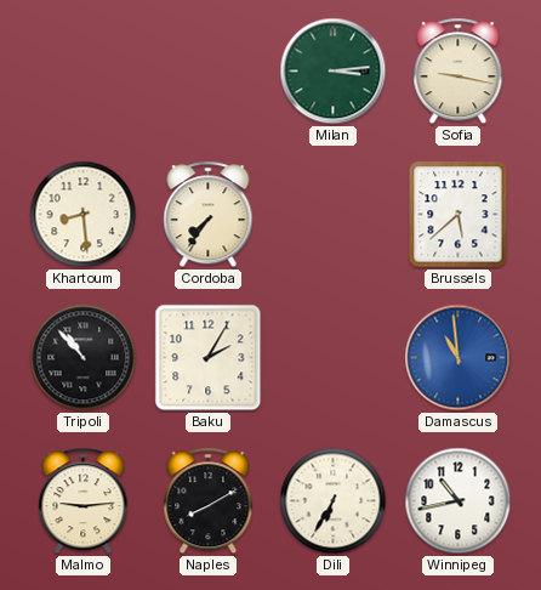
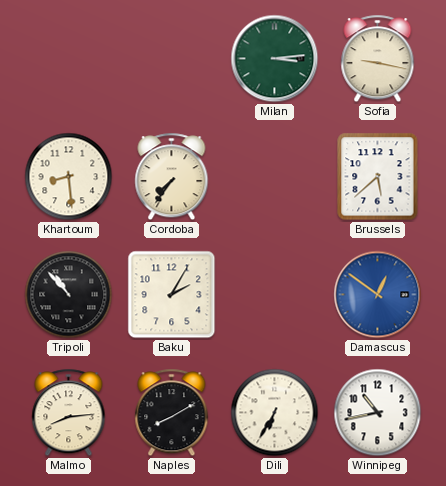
Damascus: 10:59 -> 12:51
Malmo: 9:14 -> 8:14
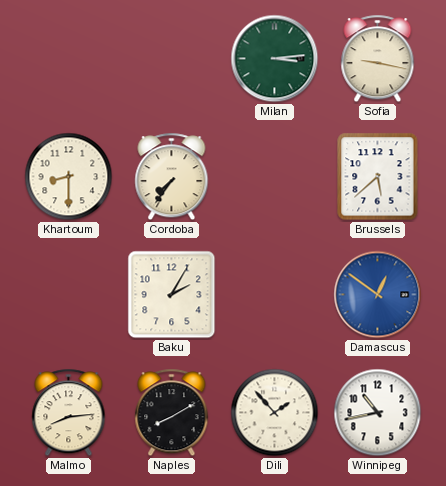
Khartoum: 8:29 -> 8:30
Tripoli: 10:53 -> none
Dili: 6:35 -> 1:53
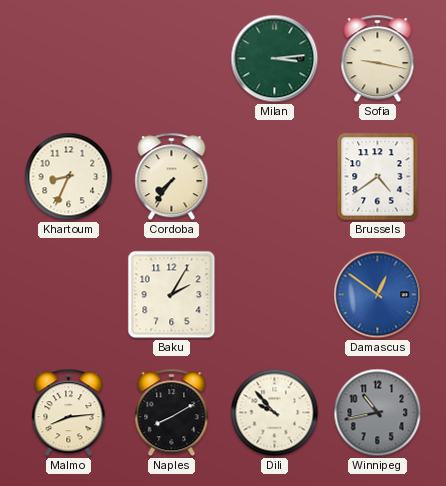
Khartoum: 8:30 -> 8:34
Brussels: 5:38 -> 4:39
Dili: 1:53 -> 9:53
Winnipeg dial: white -> grey
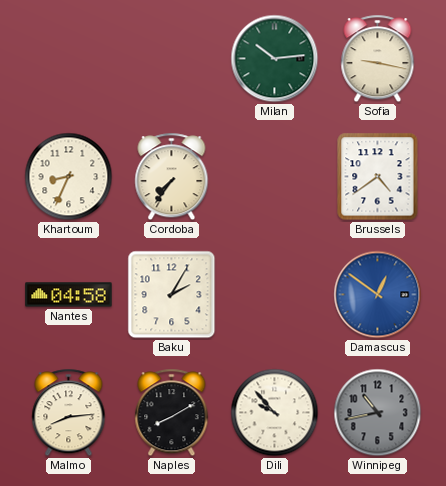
Milan: 3:14 -> 10:14
Nantes: none -> 04:58
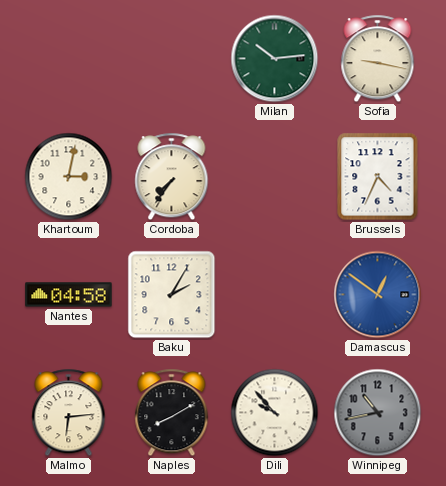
Khartoum: 8:34 -> 3:02
Brussels: 4:39 -> 4:34
Malmo: 8:14 -> 6:14
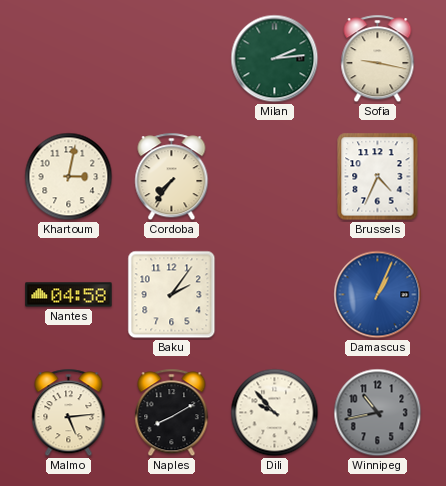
Milan: 10:14 -> 2:14
Baku: 2:05 -> 2:06
Damascus: 12:51 -> 1:04
Malmo: 6:14 -> 5:14
